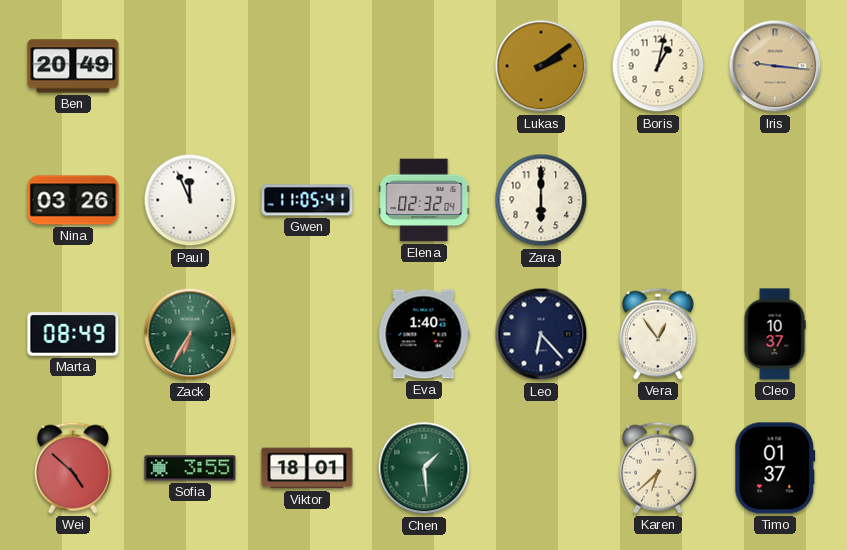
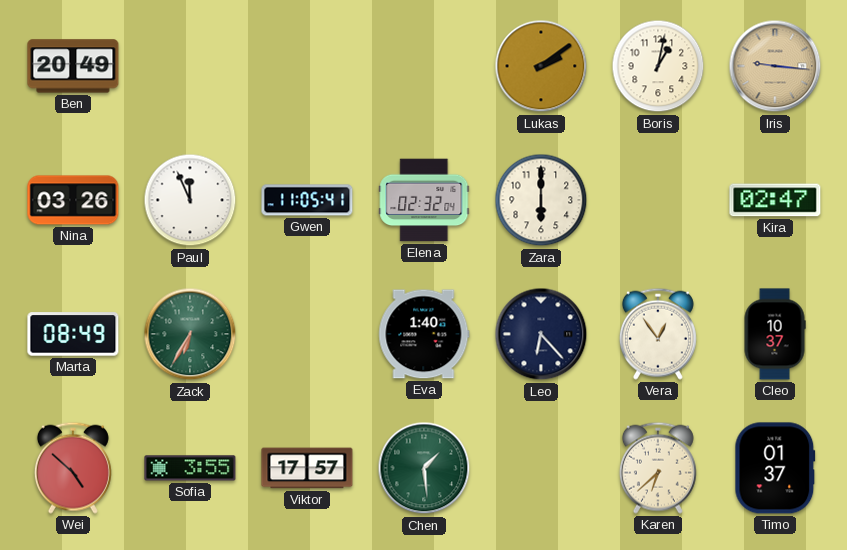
Kira: none -> 02:47
Viktor: 18:01 -> 17:57
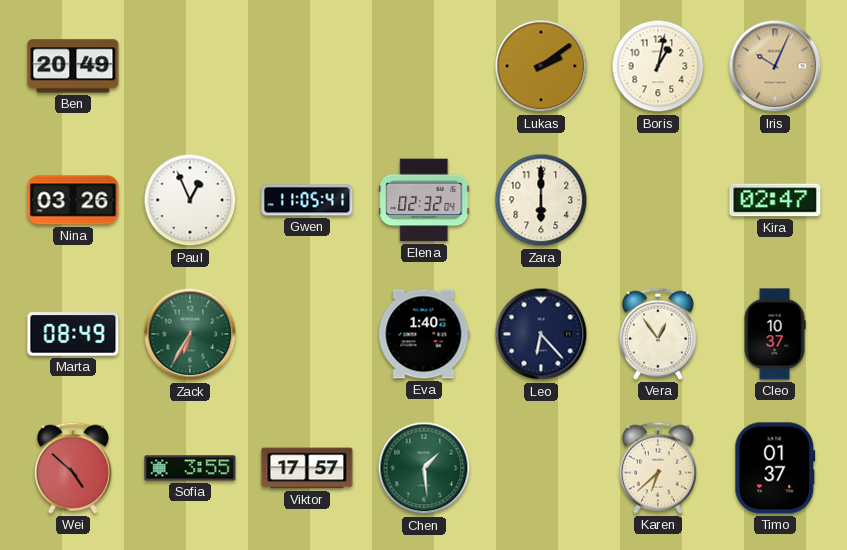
Iris: 9:16 -> 10:04
Paul: 11:56 -> 12:56
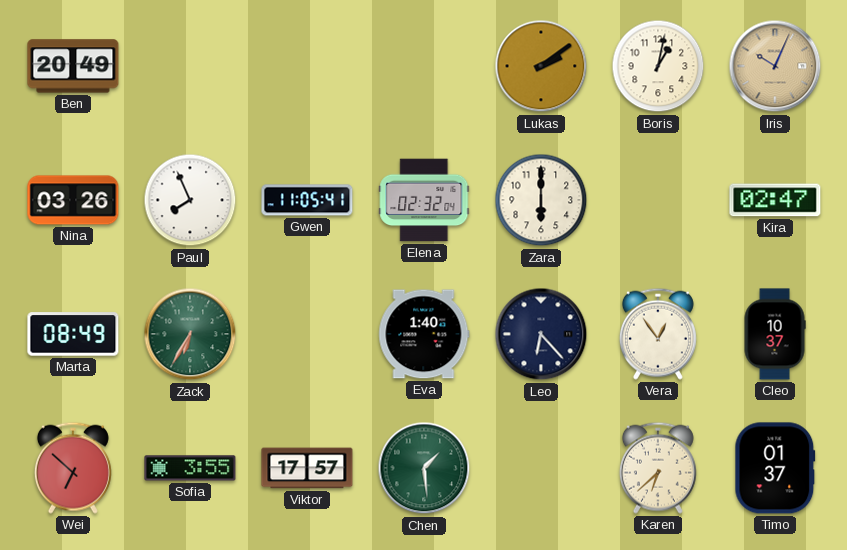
Paul: 12:56 -> 7:56
Wei: 4:52 -> 6:52
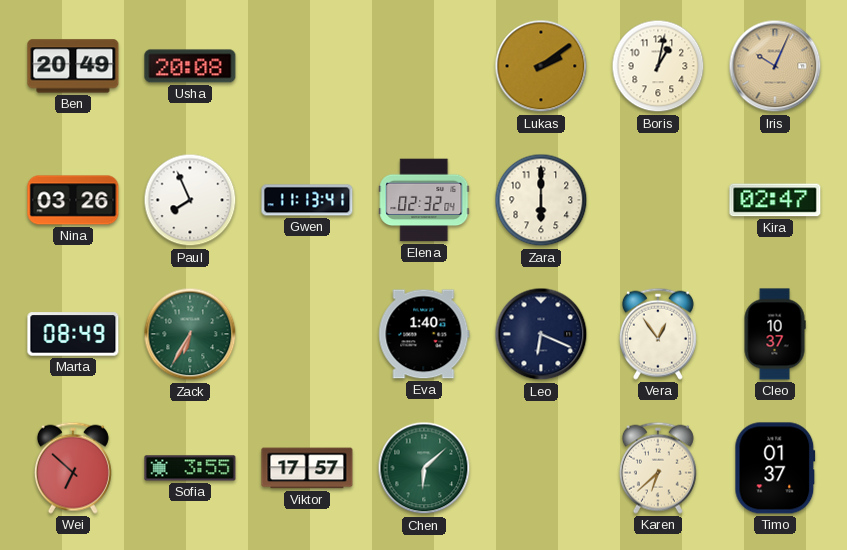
Usha: none -> 20:08
Gwen: 11:05 -> 11:13
Leo: 6:23 -> 6:19
Chen: 1:29 -> 6:08
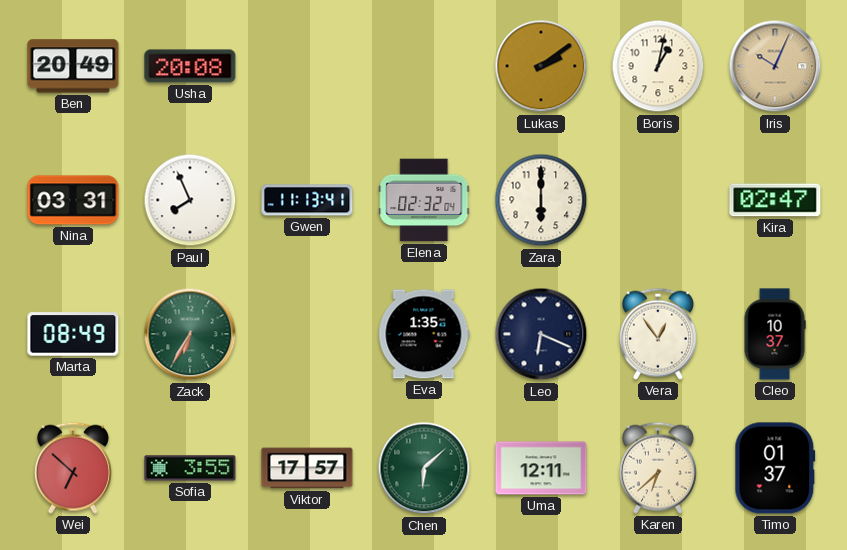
Nina: 03:26 -> 03:31
Eva: 1:40 -> 1:35
Uma: none -> 12:11
